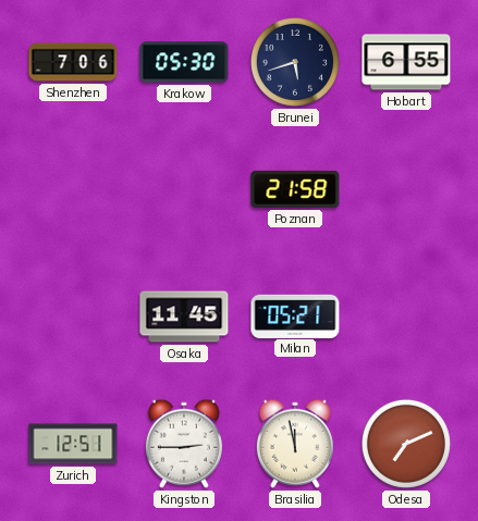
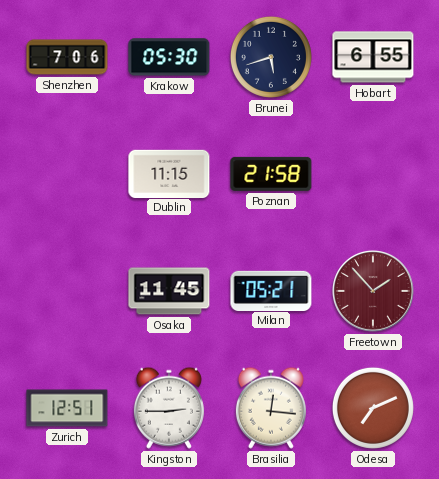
Dublin: none -> 11:15
Freetown: none -> 1:53
Brasilia: 11:58 -> 12:16
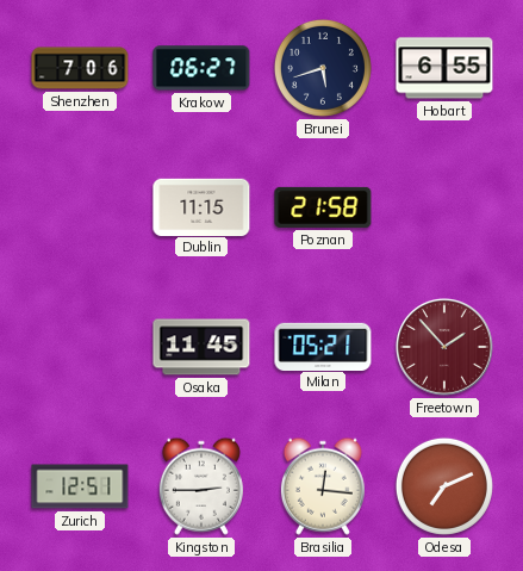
Krakow: 05:30 -> 06:27
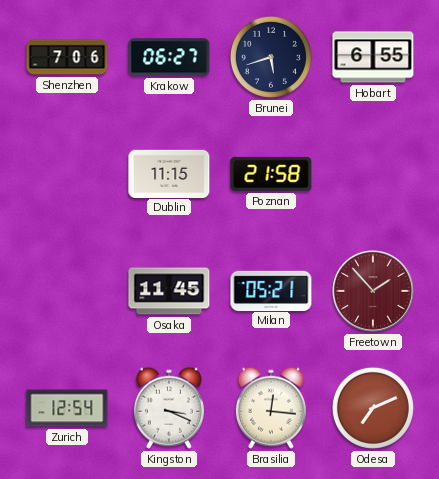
Zurich: 12:51 -> 12:54
Kingston: 2:45 -> 3:19
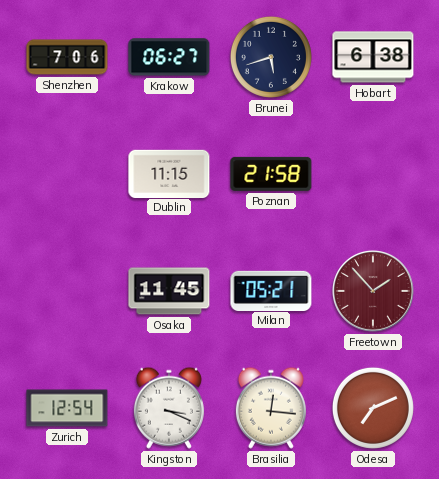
Hobart: 6:55 -> 6:38
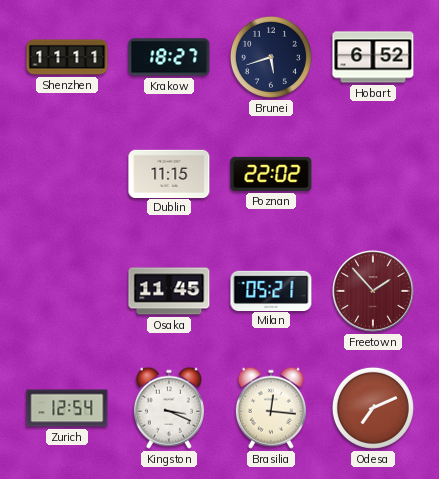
Shenzhen: 7:06 -> 11:11
Krakow: 06:27 -> 18:27
Hobart: 6:38 -> 6:52
Poznan: 21:58 -> 22:02
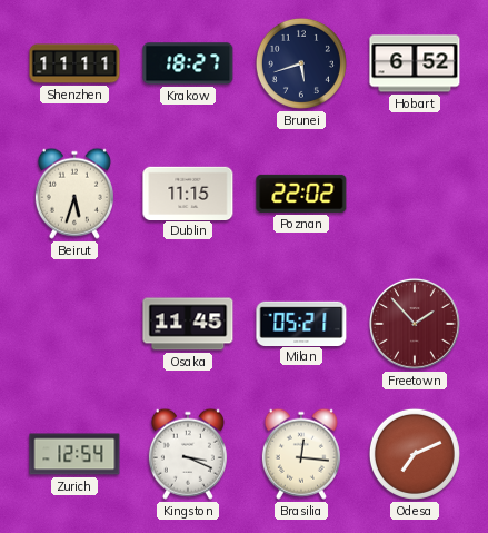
Beirut: none -> 5:33
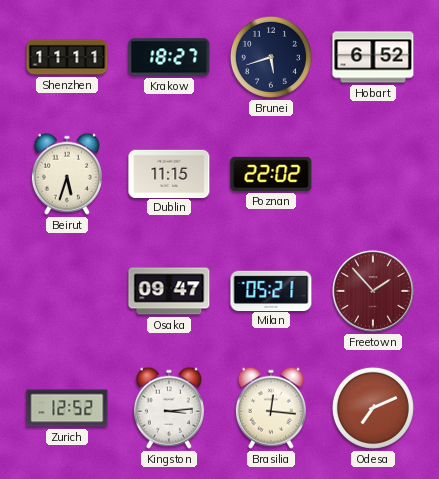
Osaka: 11:45 -> 09:47
Zurich: 12:54 -> 12:52
Kingston: 3:19 -> 3:14
